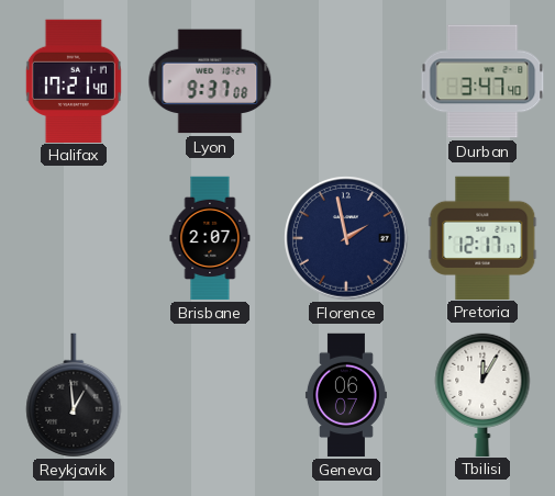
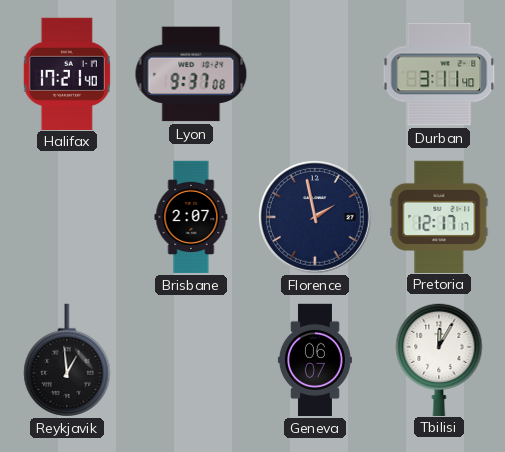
Durban: 3:47 -> 3:11
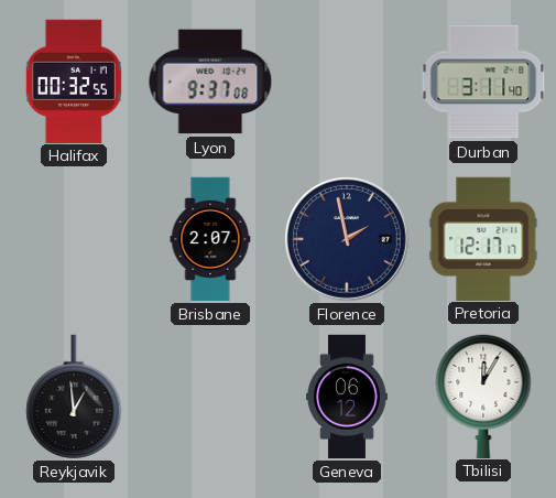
Halifax: 17:21 -> 00:32
Geneva: 06:07 -> 06:12
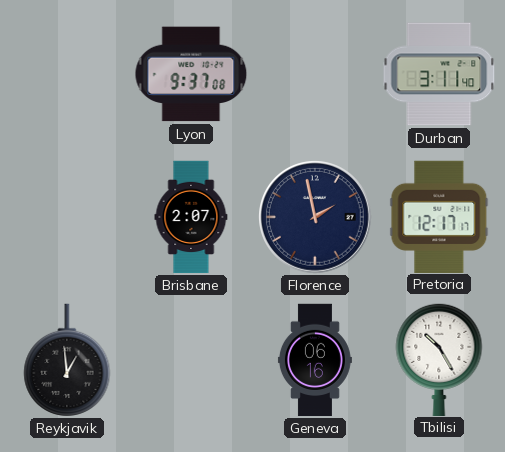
Halifax: 00:32 -> none
Geneva: 06:12 -> 06:16
Tbilisi: 12:05 -> 10:25
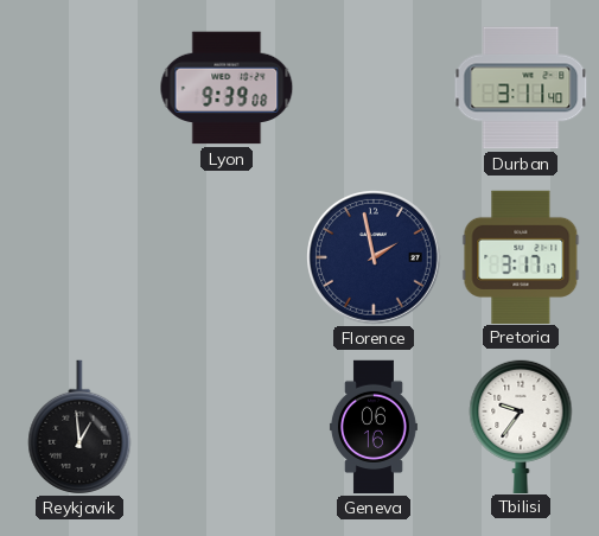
Lyon: 9:37 -> 9:39
Brisbane: 2:07 -> none
Pretoria: 12:17 -> 3:17
Tbilisi: 10:25 -> 9:36
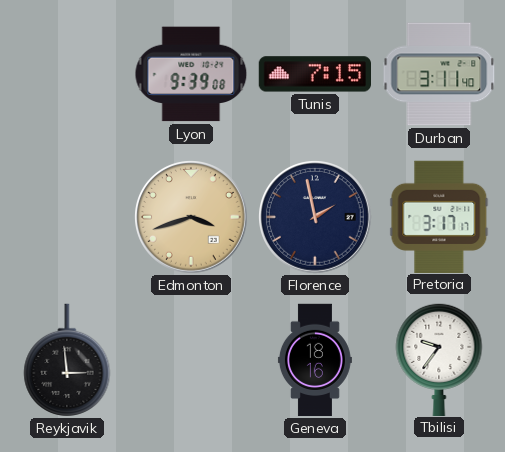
Tunis: none -> 7:15
Edmonton: none -> 3:42
Reykjavik: 12:59 -> 2:59
Geneva: 06:16 -> 18:16
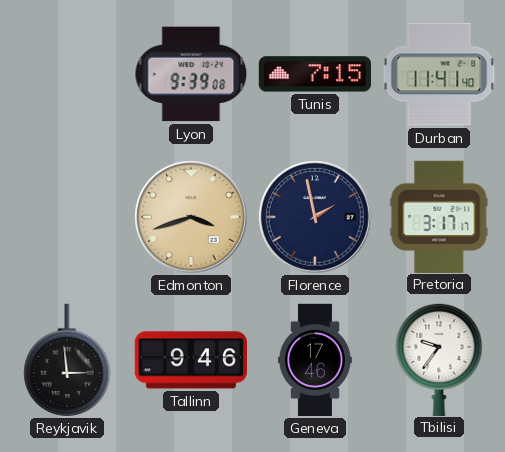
Durban: 3:11 -> 11:41
Tallinn: none -> 9:46
Geneva: 18:16 -> 17:46
